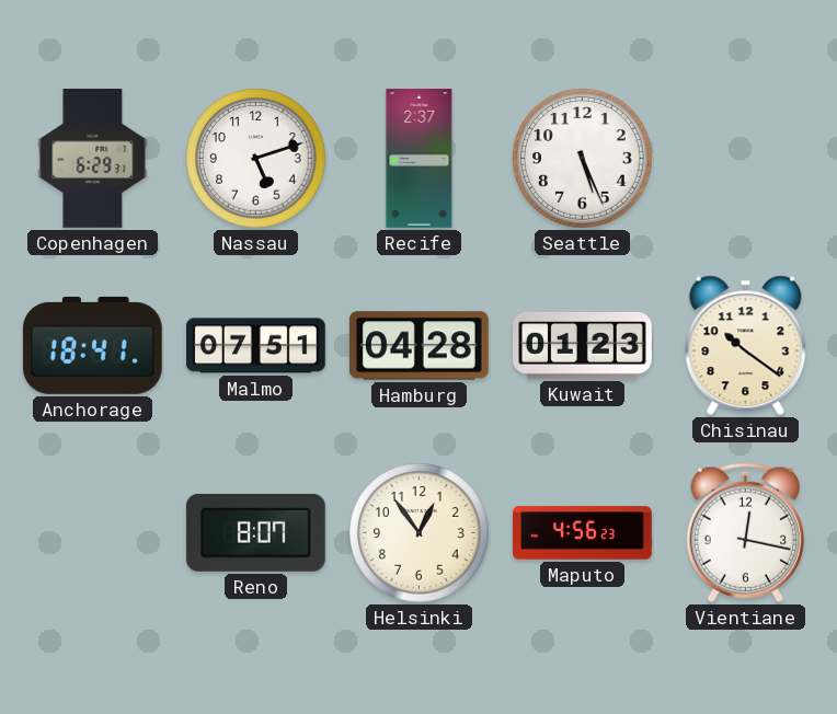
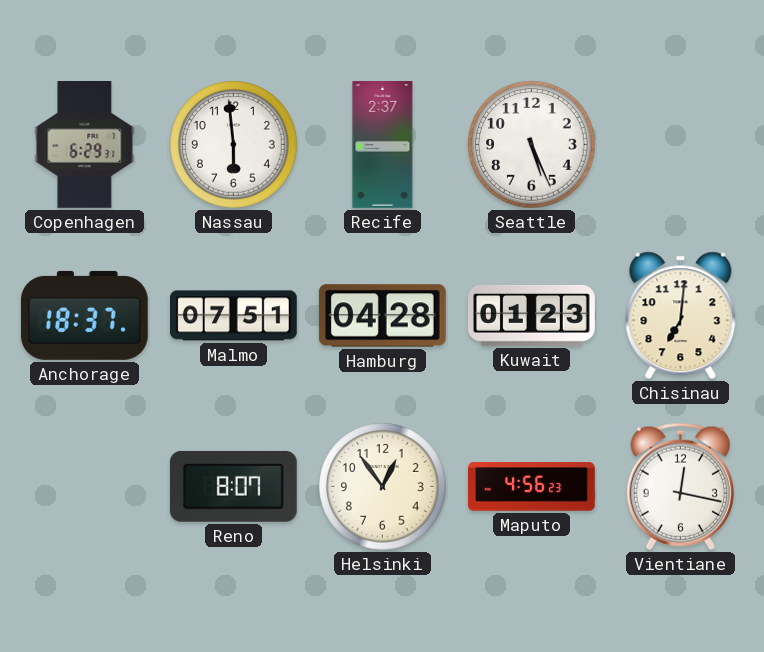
Nassau: 5:12 -> 5:59
Anchorage: 18:41 -> 18:37
Chisinau: 10:21 -> 7:01
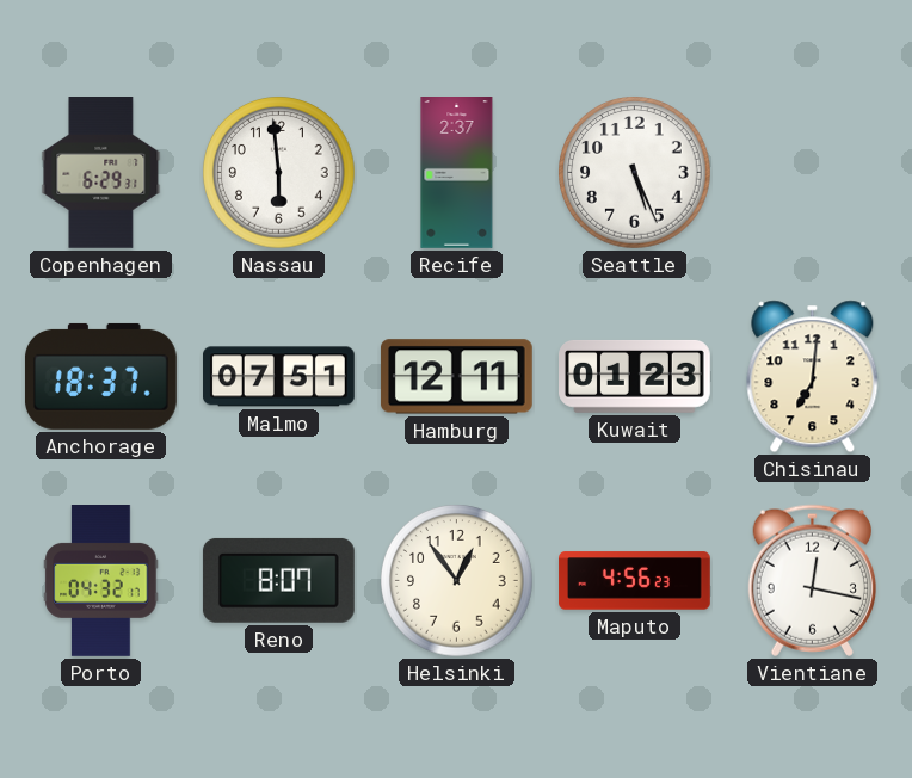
Hamburg: 04:28 -> 12:11
Porto: none -> 04:32
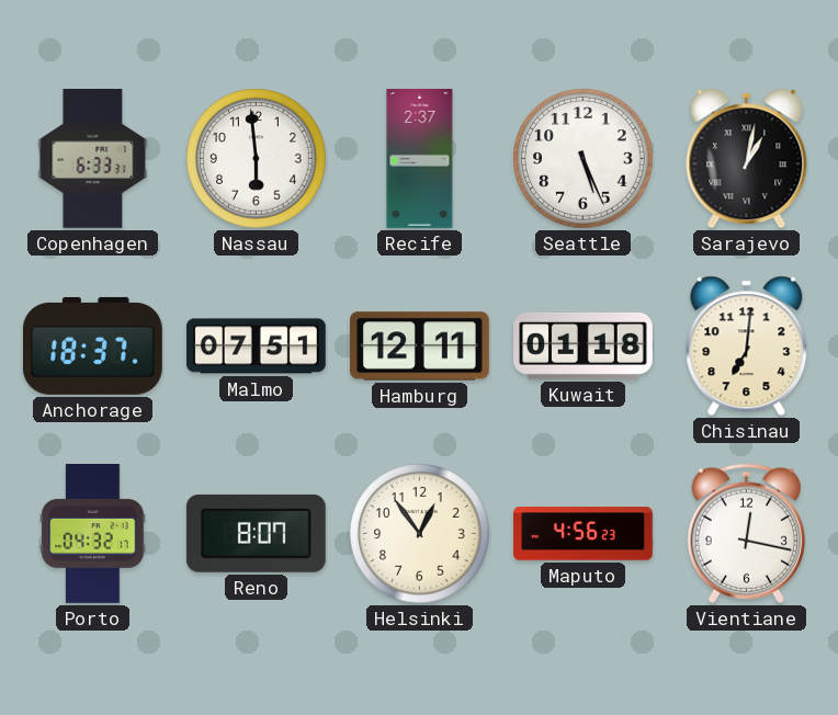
Copenhagen: 6:29 -> 6:33
Sarajevo: none -> 1:02
Kuwait: 01:23 -> 01:18
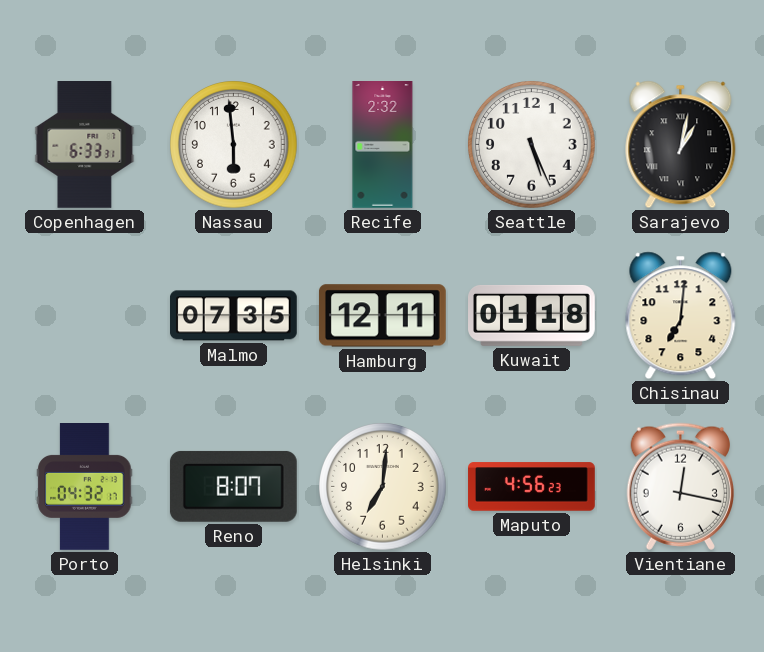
Recife: 2:37 -> 2:32
Anchorage: 18:37 -> none
Malmo: 07:51 -> 07:35
Helsinki: 12:54 -> 7:01
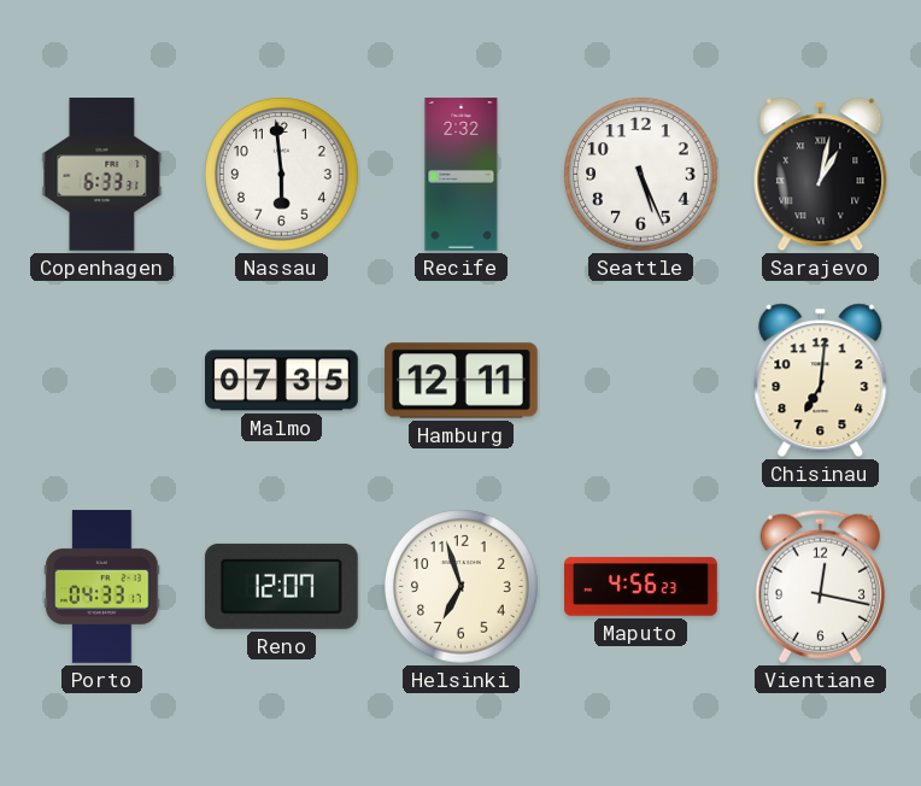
Kuwait: 01:18 -> none
Porto: 04:32 -> 04:33
Reno: 8:07 -> 12:07
Helsinki: 7:01 -> 6:57
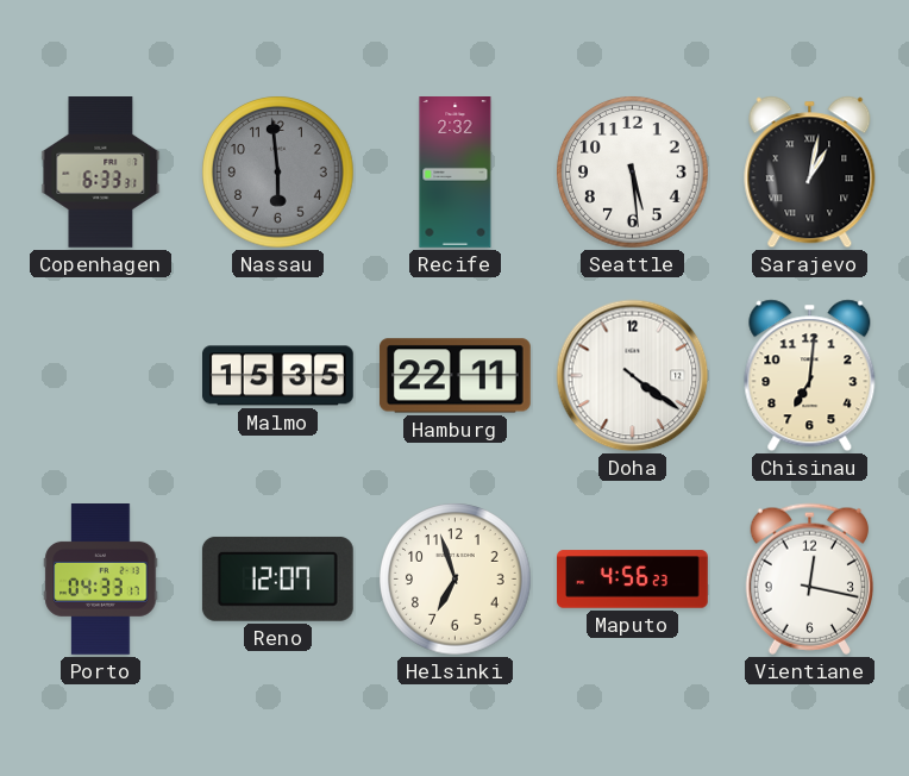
Nassau dial: white -> grey
Seattle: 5:26 -> 5:29
Malmo: 07:35 -> 15:35
Hamburg: 12:11 -> 22:11
Doha: none -> 4:21
